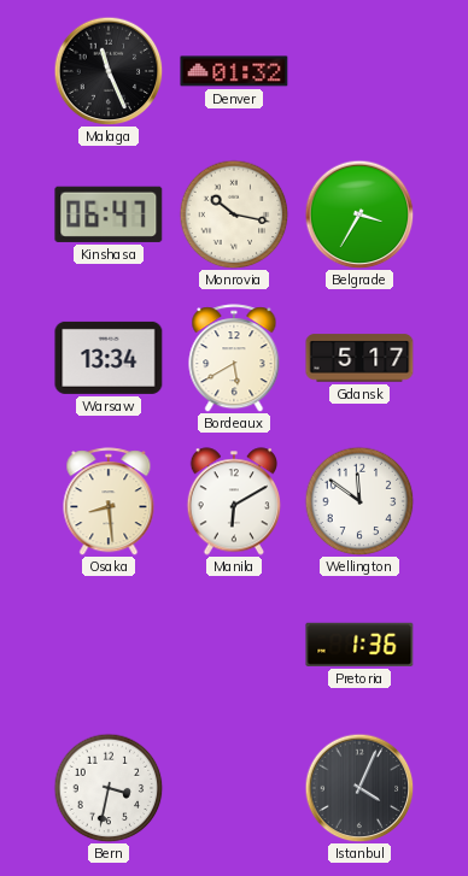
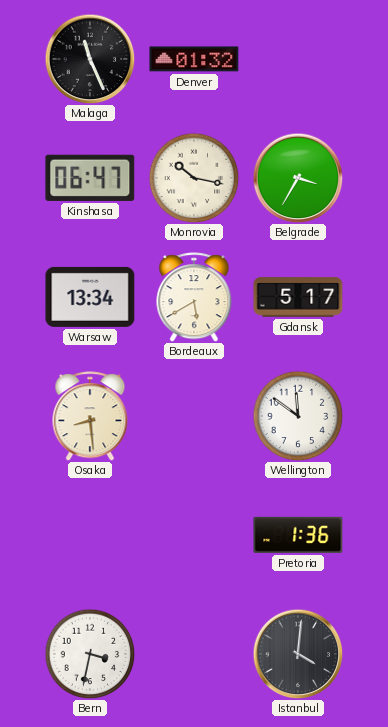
Manila: 6:10 -> none
Istanbul: 4:04 -> 4:01
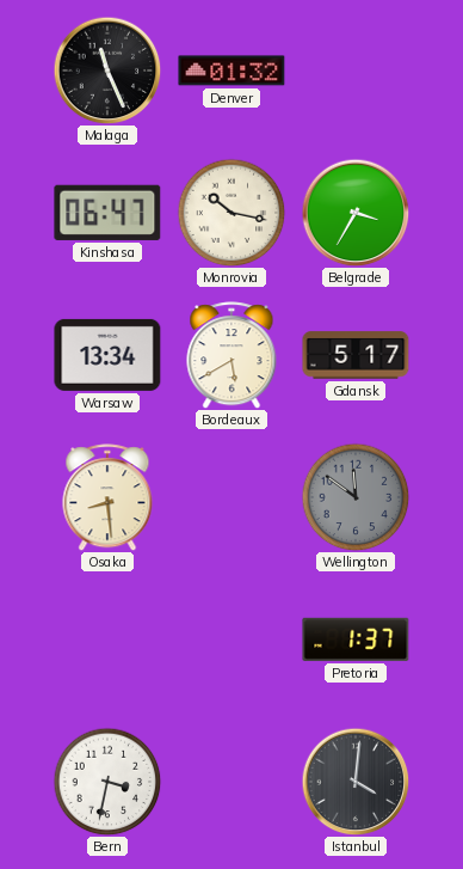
Wellington dial: white -> grey
Pretoria: 1:36 -> 1:37
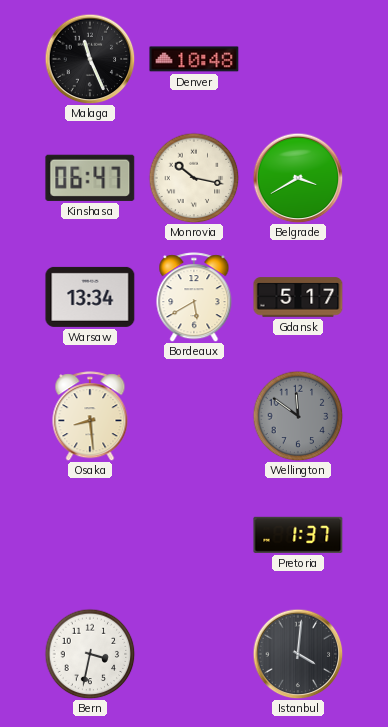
Denver: 01:32 -> 10:48
Belgrade: 3:35 -> 3:40
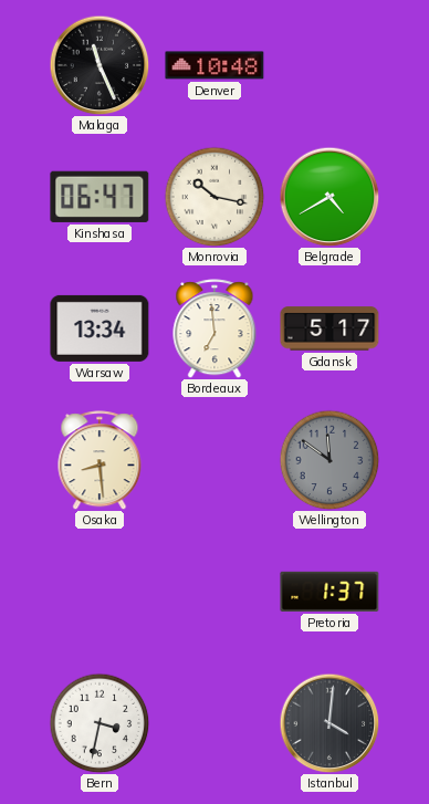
Belgrade: 3:40 -> 4:40
Bordeaux: 5:40 -> 6:59
